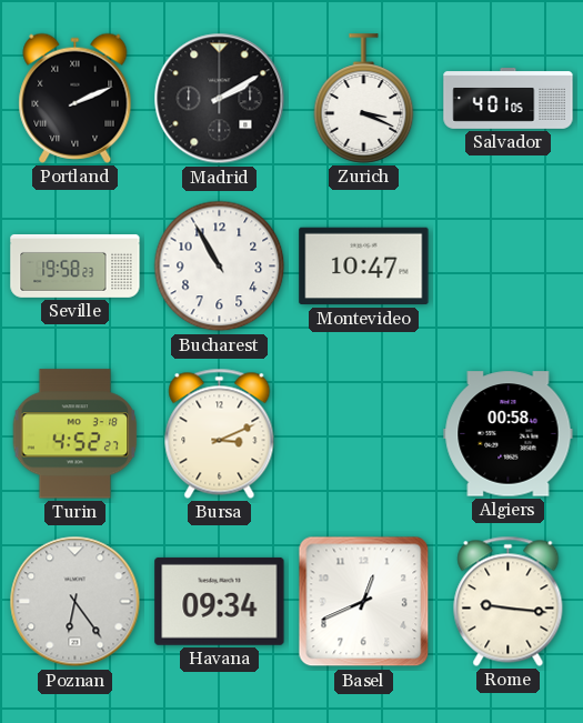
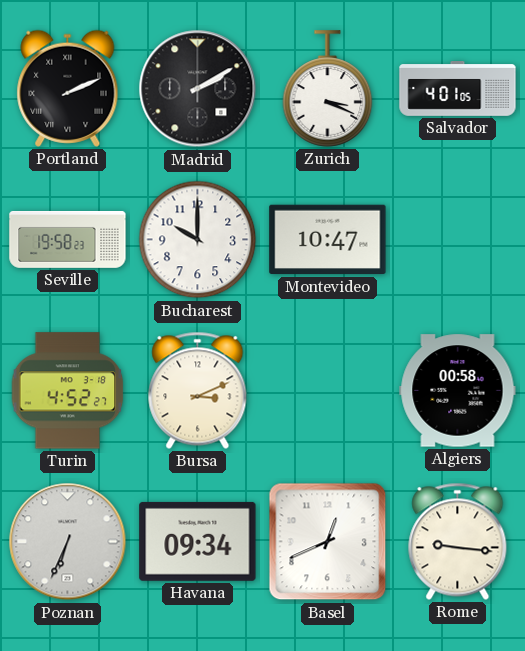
Bucharest: 10:55 -> 10:00
Poznan: 6:24 -> 6:34
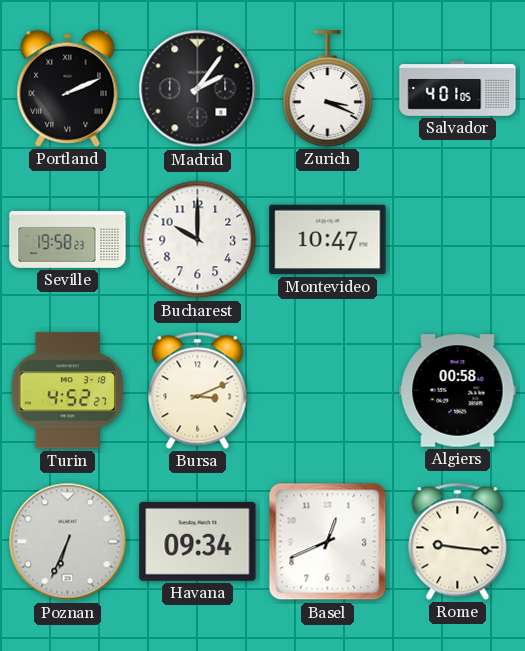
Madrid: 2:10 -> 2:06
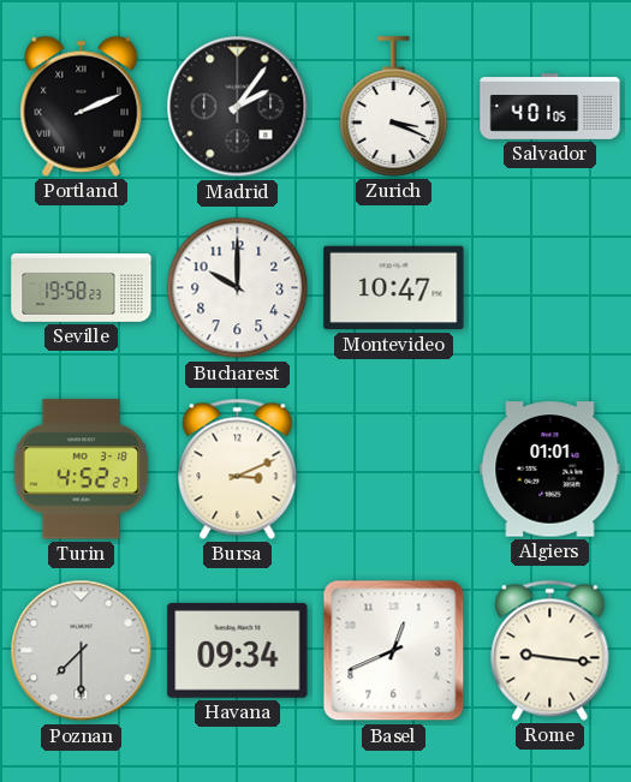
Algiers: 00:58 -> 01:01
Poznan: 6:34 -> 7:30
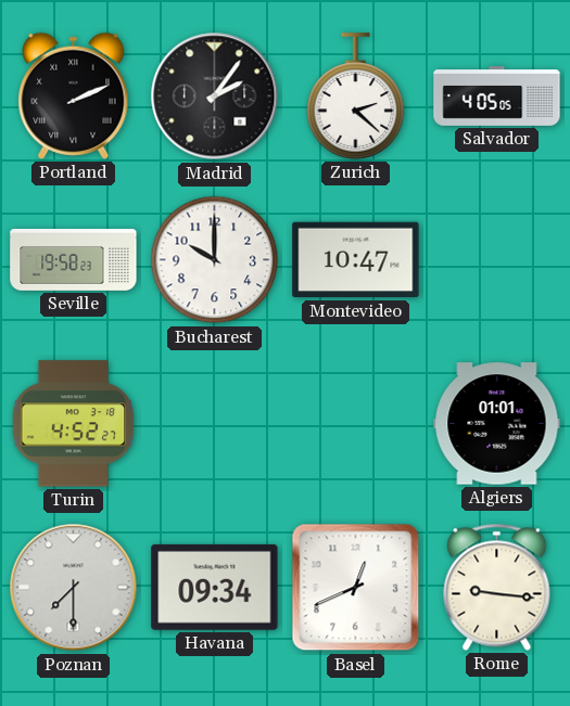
Zurich: 3:19 -> 2:22
Salvador: 4:01 -> 4:05
Bursa: 3:11 -> none
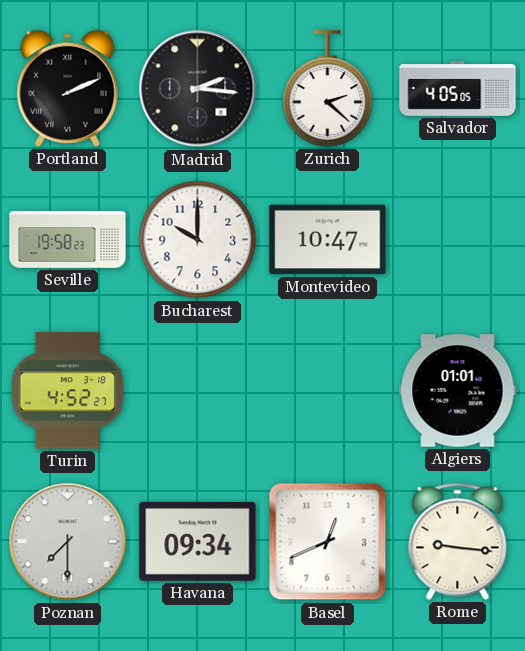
Madrid: 2:06 -> 2:16
